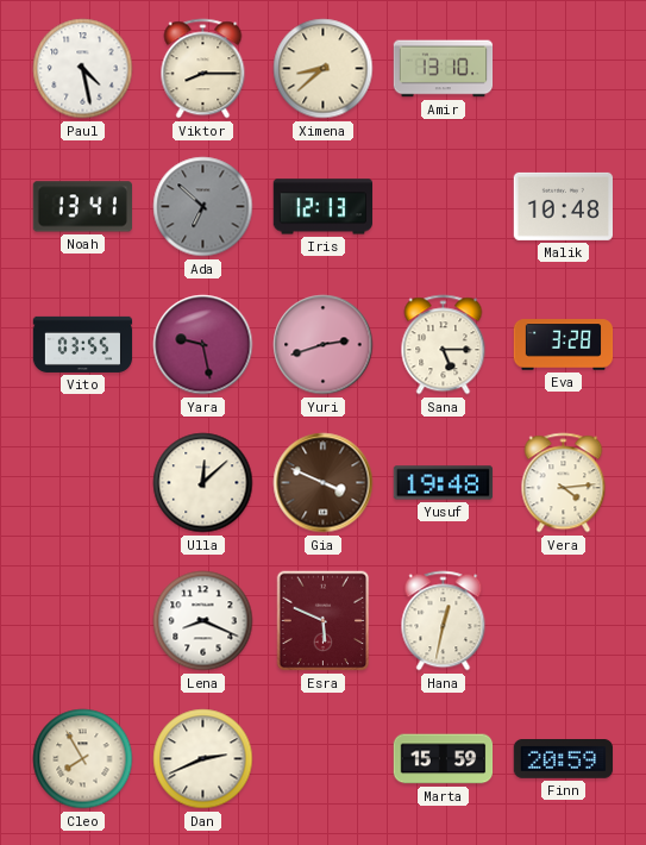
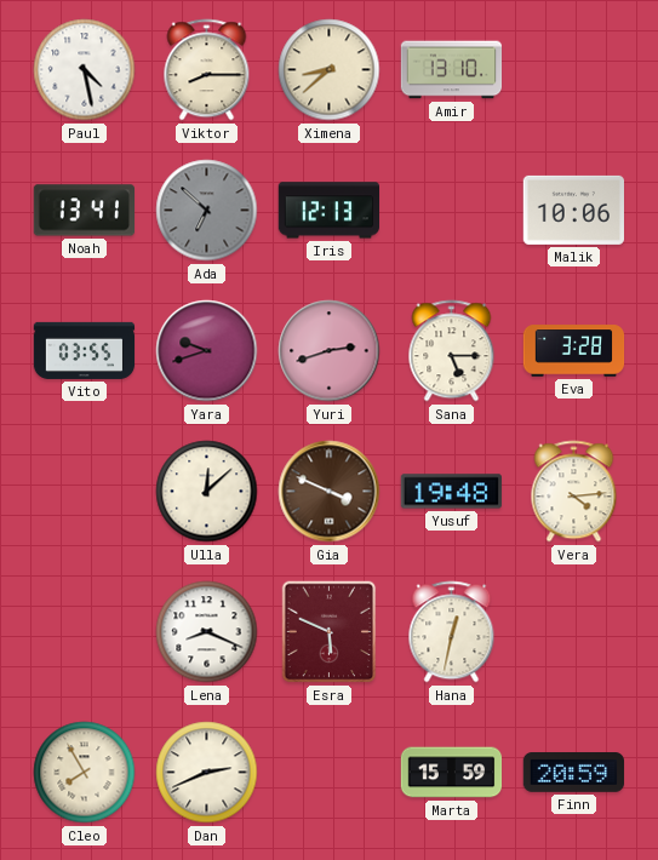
Malik: 10:48 -> 10:06
Yara: 9:28 -> 9:42
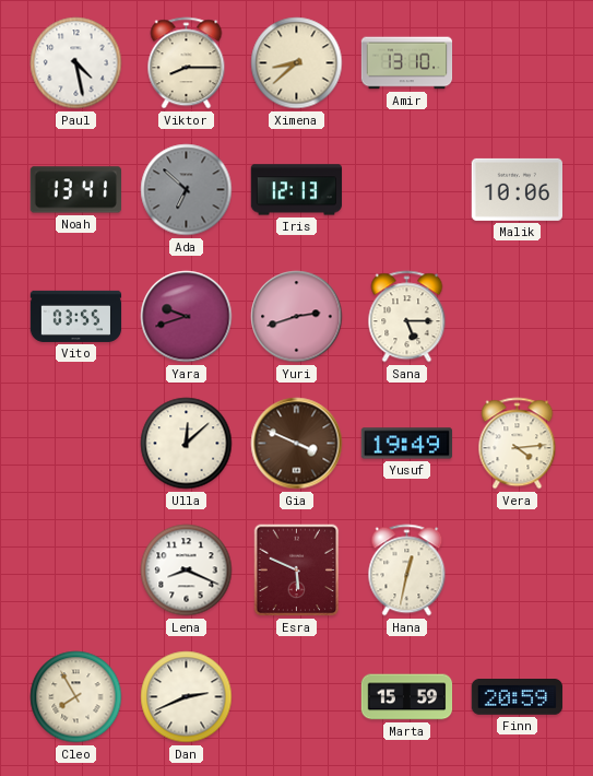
Eva: 3:28 -> none
Yusuf: 19:48 -> 19:49
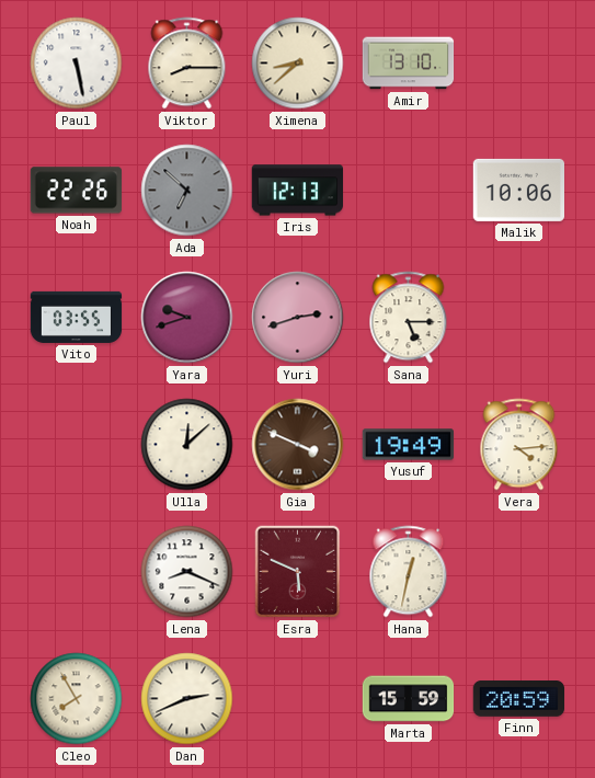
Paul: 4:28 -> 5:28
Noah: 13:41 -> 22:26
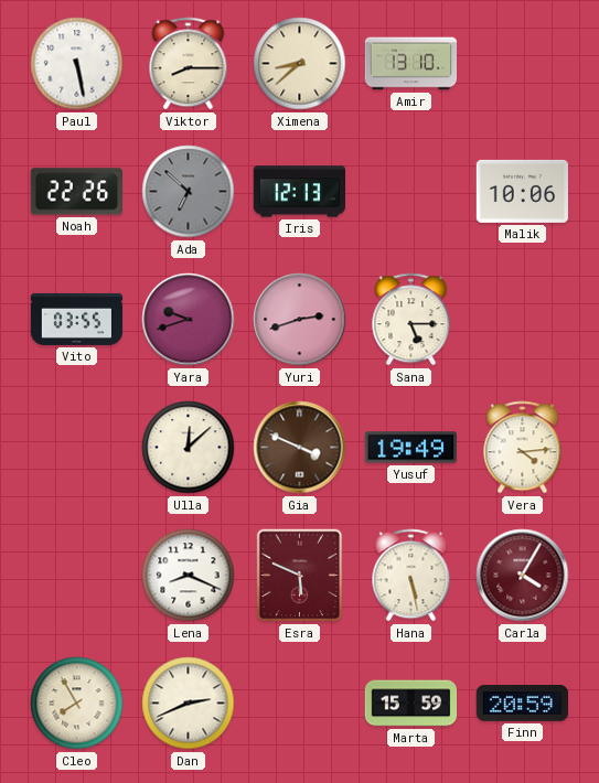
Hana: 12:32 -> 5:28
Carla: none -> 4:05
